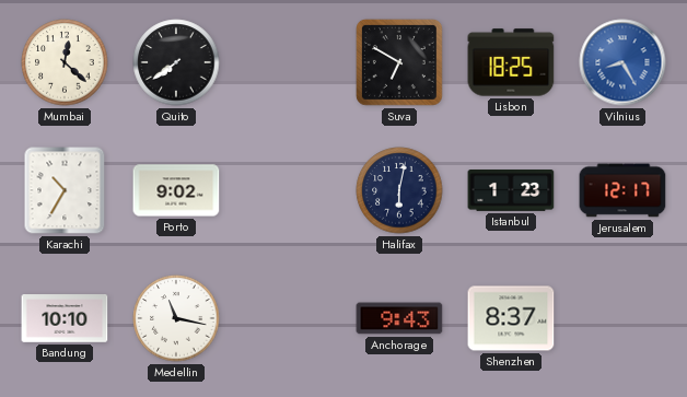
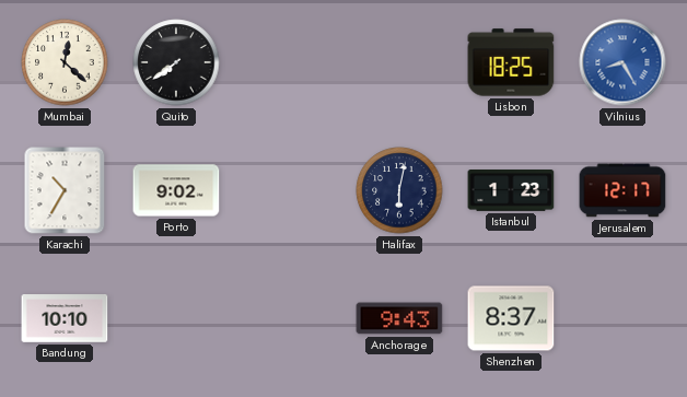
Suva: 6:50 -> none
Medellin: 11:17 -> none
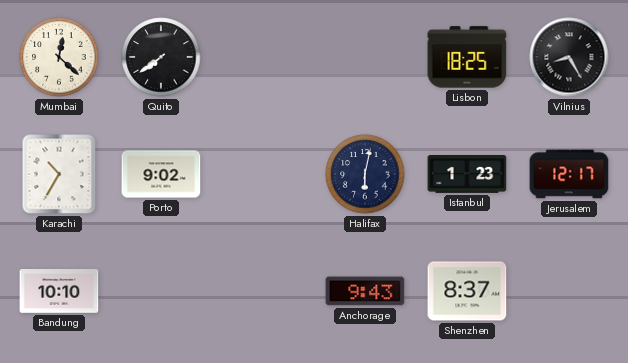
Vilnius dial: blue -> black
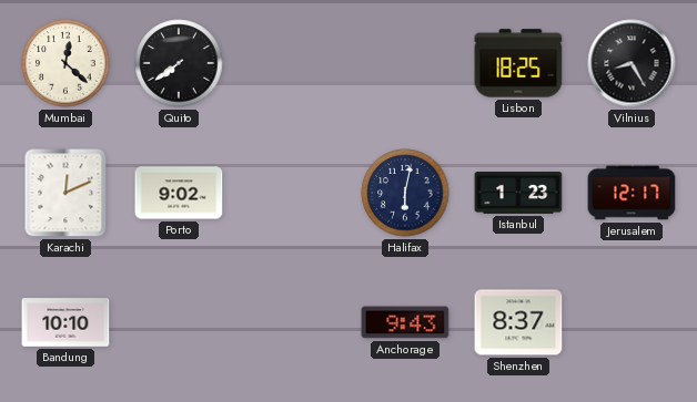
Karachi: 10:35 -> 12:11
